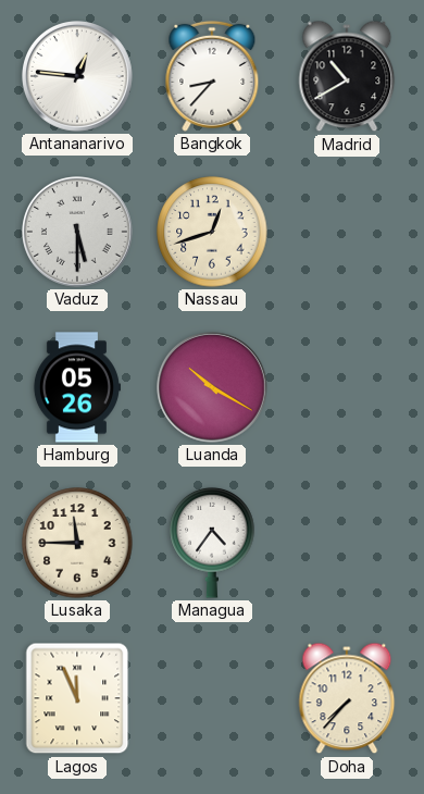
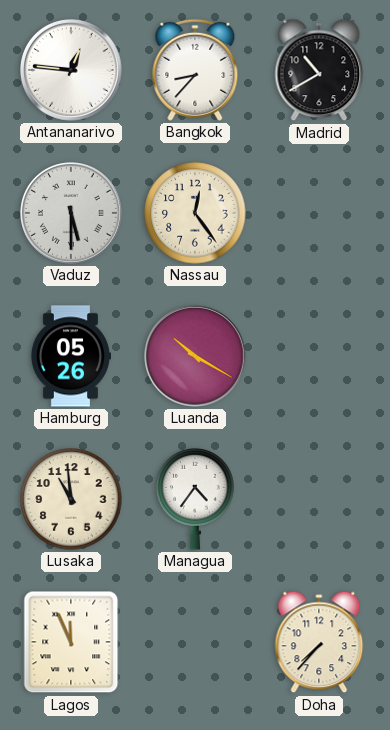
Nassau: 12:42 -> 12:24
Lusaka: 11:45 -> 10:59
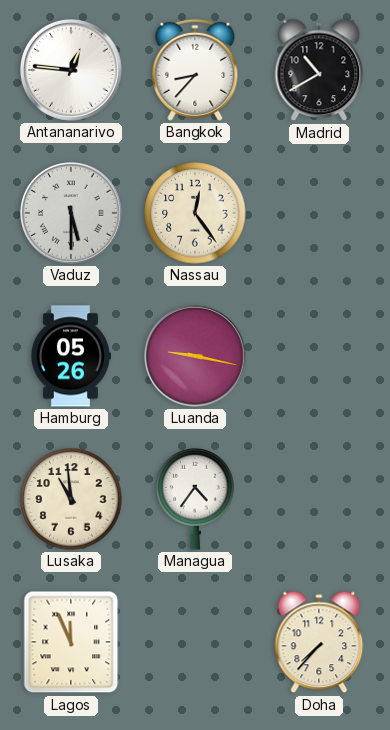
Luanda: 10:20 -> 9:17
